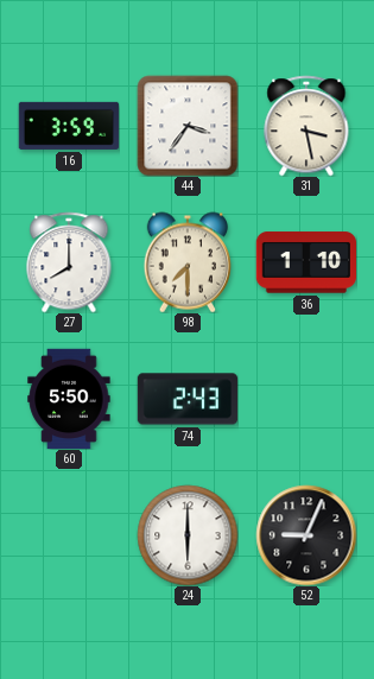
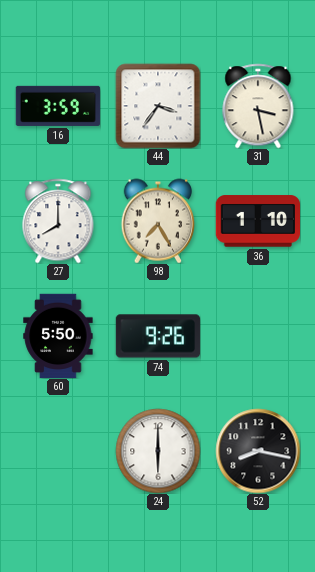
98: 7:30 -> 7:25
74: 2:43 -> 9:26
52: 9:04 -> 8:17
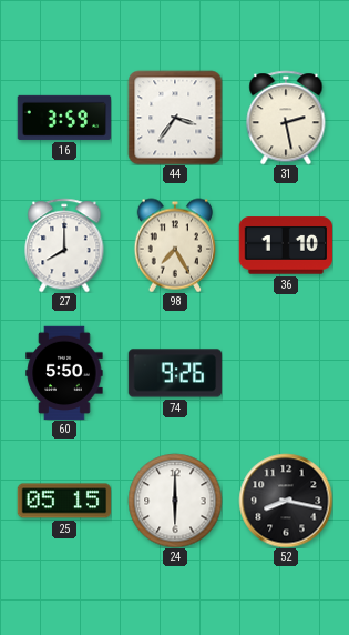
31: 3:28 -> 2:28
25: none -> 05:15
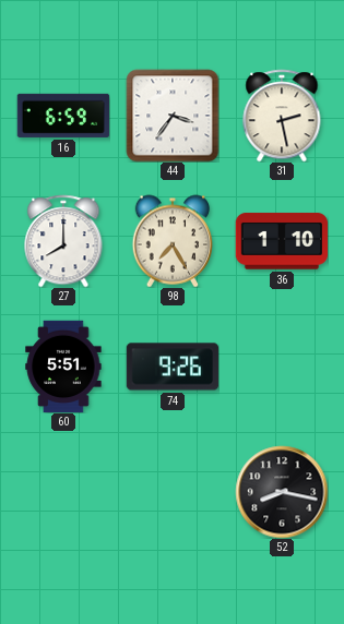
16: 3:59 -> 6:59
60: 5:50 -> 5:51
25: 05:15 -> none
24: 6:00 -> none
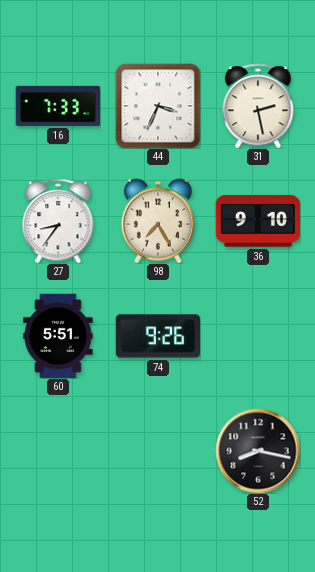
16: 6:59 -> 7:33
44: 3:36 -> 3:34
27: 8:00 -> 8:36
36: 1:10 -> 9:10
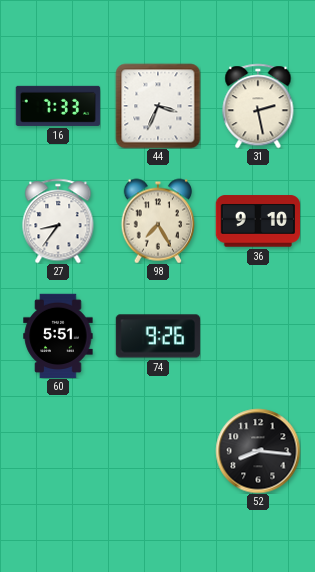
52: 8:17 -> 8:16
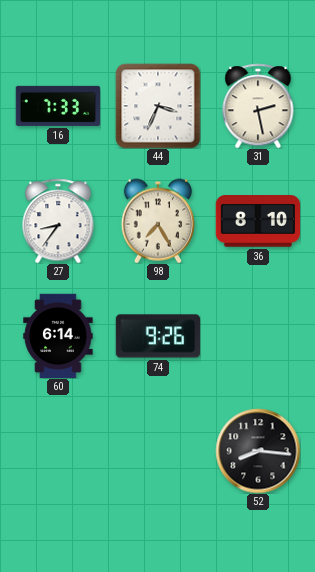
36: 9:10 -> 8:10
60: 5:51 -> 6:14
